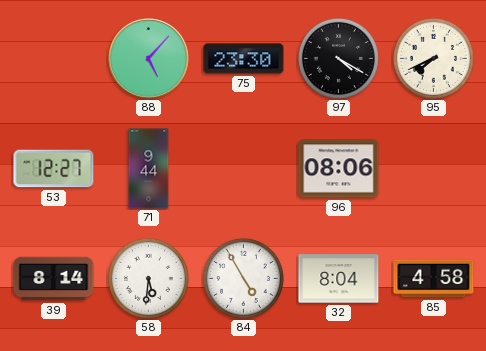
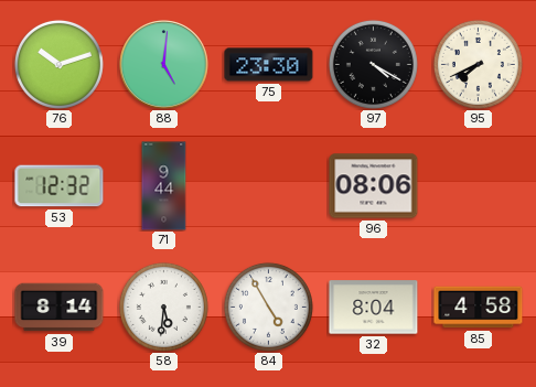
76: none -> 10:12
88: 5:07 -> 5:01
53: 12:27 -> 12:32
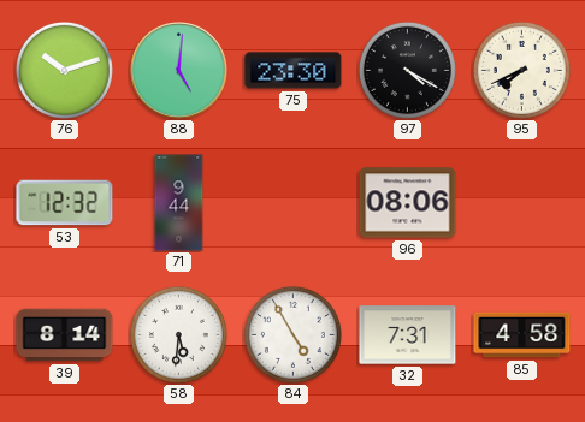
32: 8:04 -> 7:31
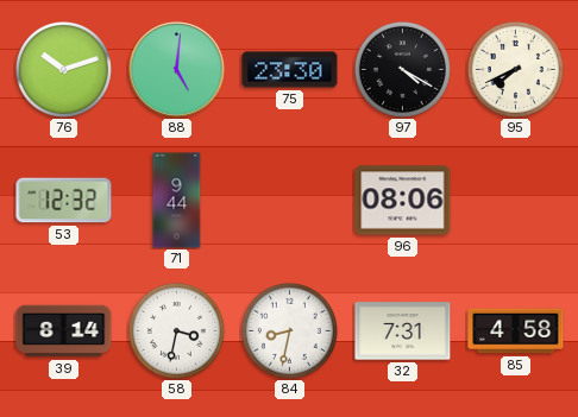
58: 5:31 -> 3:32
84: 4:55 -> 8:32
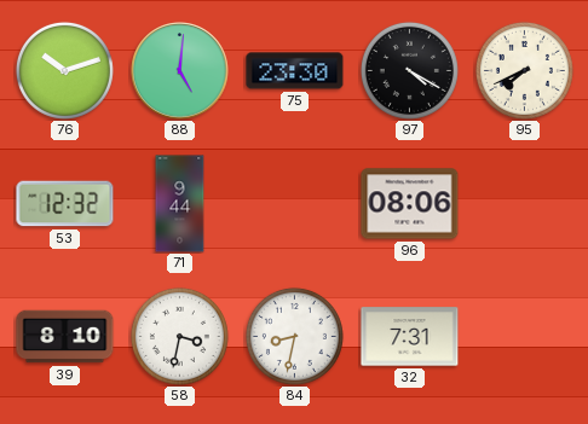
39: 8:14 -> 8:10
85: 4:58 -> none
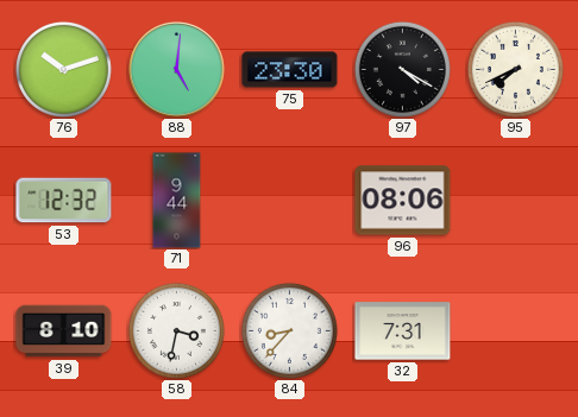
84: 8:32 -> 8:37
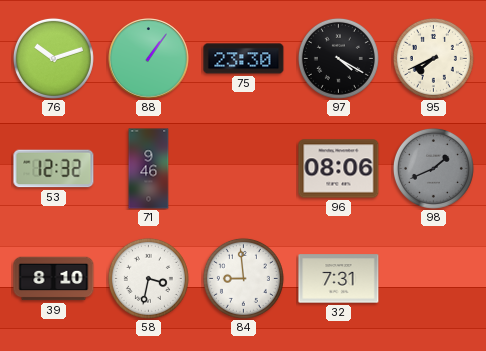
88: 5:01 -> 1:06
71: 9:44 -> 9:46
98: none -> 1:41
84: 8:37 -> 8:59
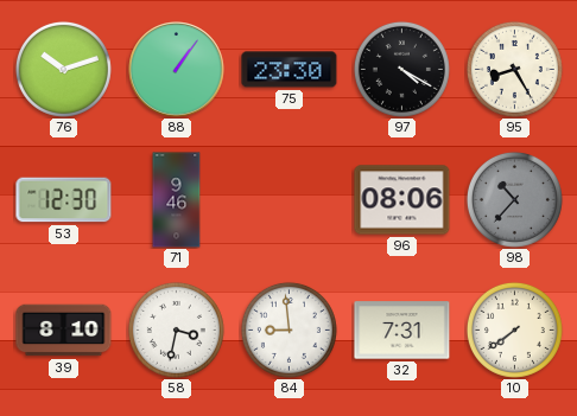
95: 7:41 -> 8:25
53: 12:32 -> 12:30
98: 1:41 -> 10:37
10: none -> 7:39
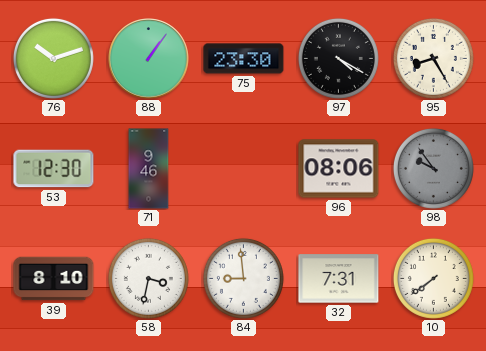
98: 10:37 -> 9:54
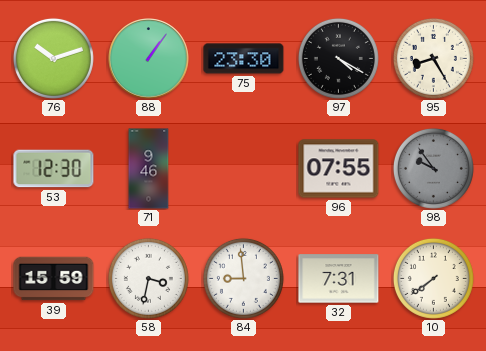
96: 08:06 -> 07:55
39: 8:10 -> 15:59
